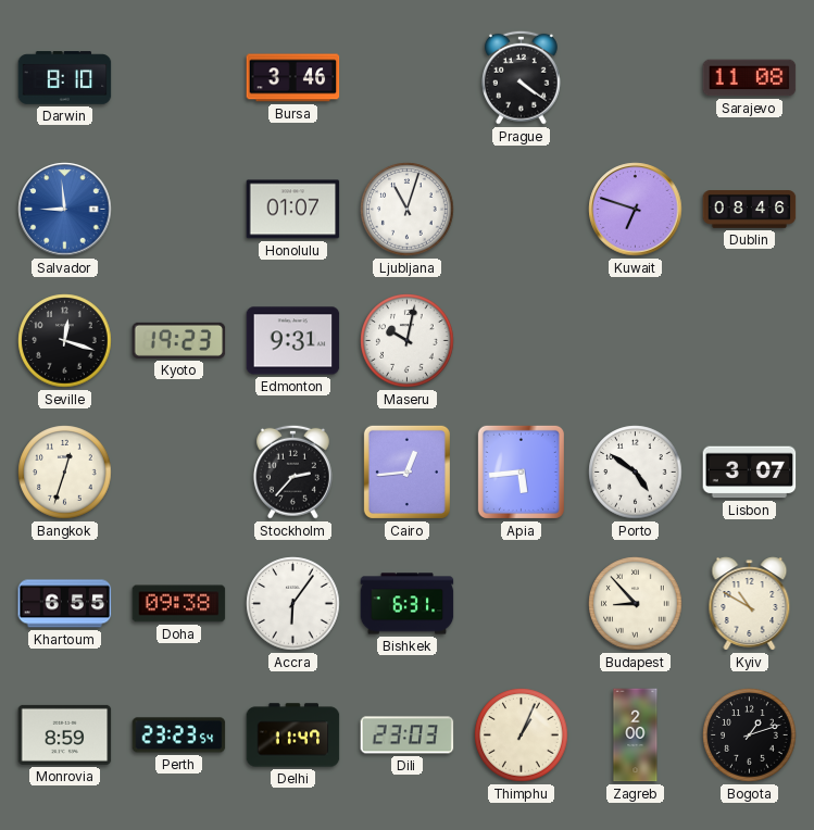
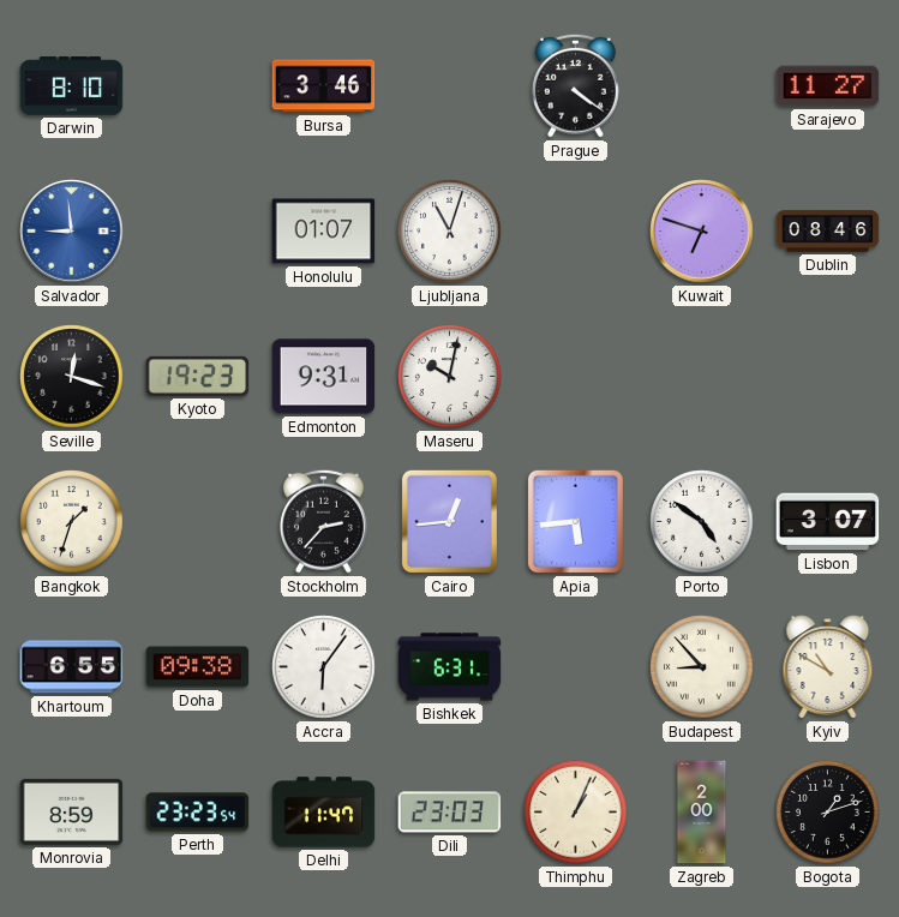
Sarajevo: 11:08 -> 11:27
Bangkok: 12:33 -> 1:33
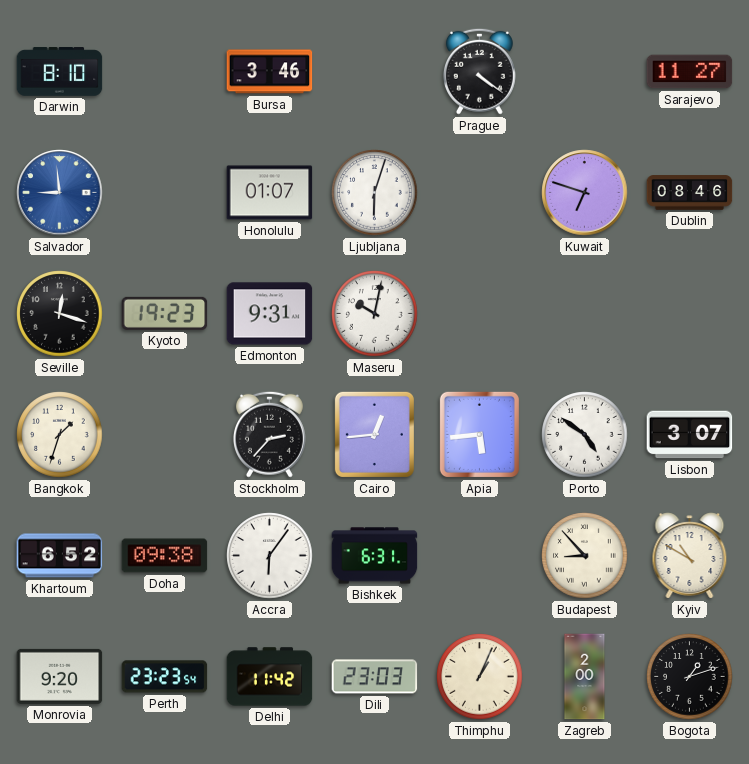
Ljubljana: 11:03 -> 6:03
Khartoum: 6:55 -> 6:52
Monrovia: 8:59 -> 9:20
Delhi: 11:47 -> 11:42
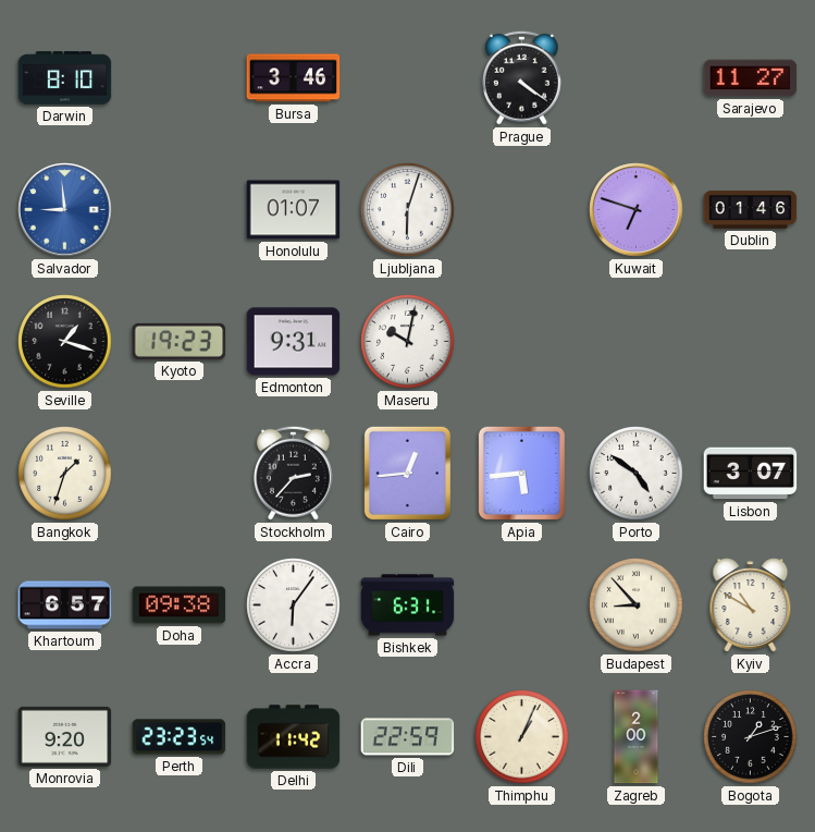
Dublin: 08:46 -> 01:46
Seville: 12:18 -> 1:18
Khartoum: 6:52 -> 6:57
Dili: 23:03 -> 22:59
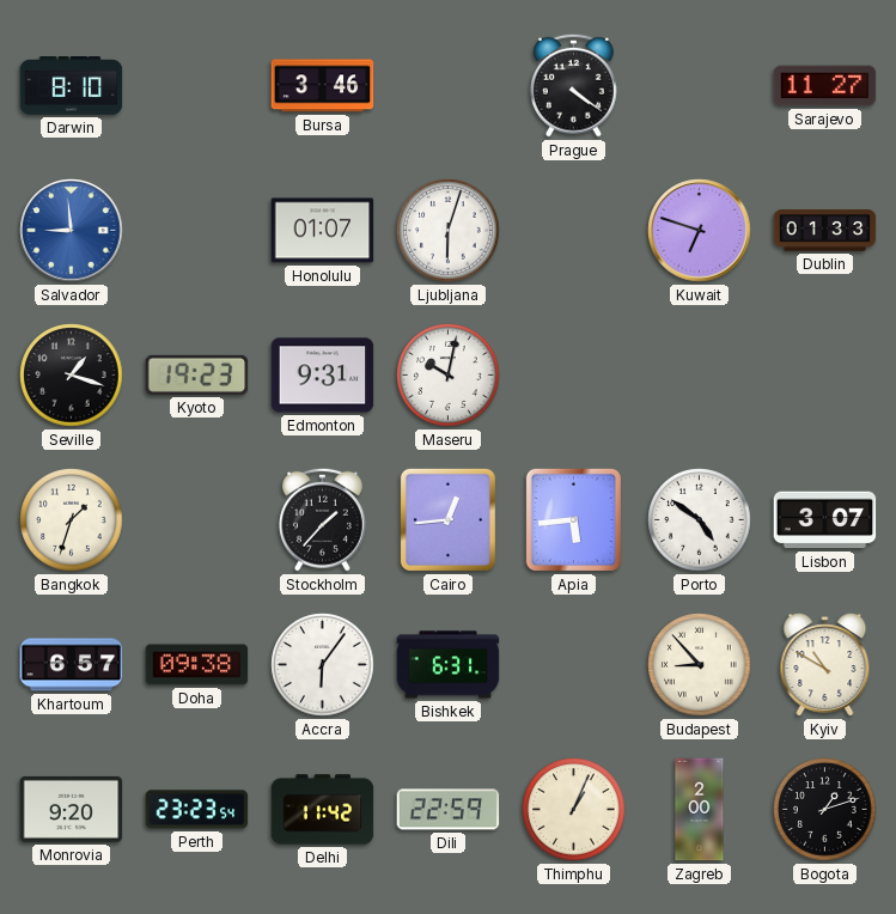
Dublin: 01:46 -> 01:33
Stockholm: 2:37 -> 1:37
